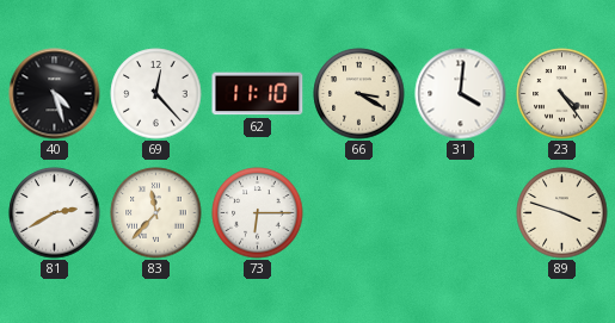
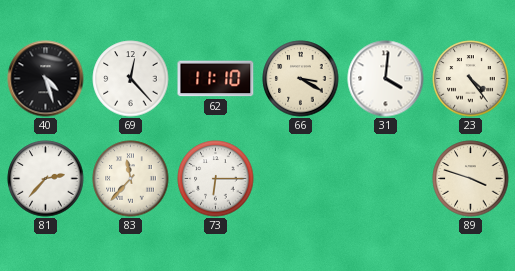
81: 2:40 -> 2:37
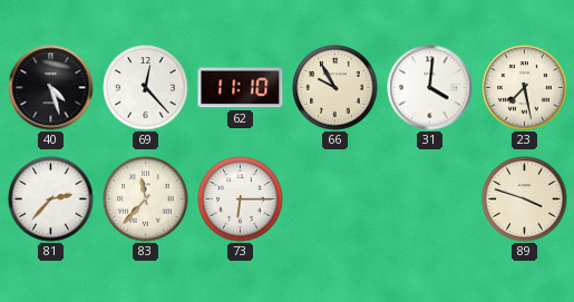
66: 3:20 -> 9:55
23: 4:24 -> 7:28
